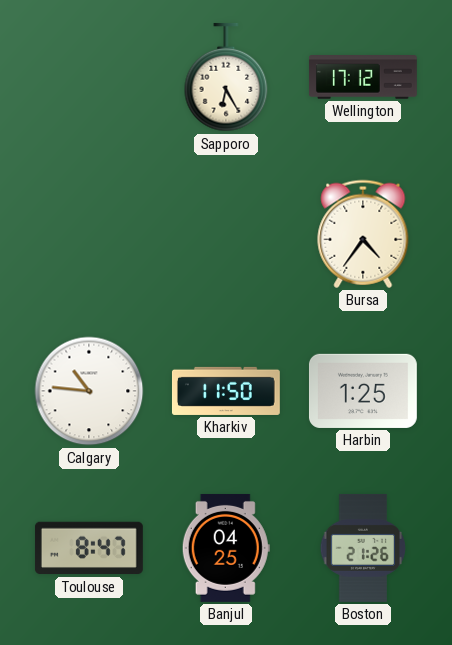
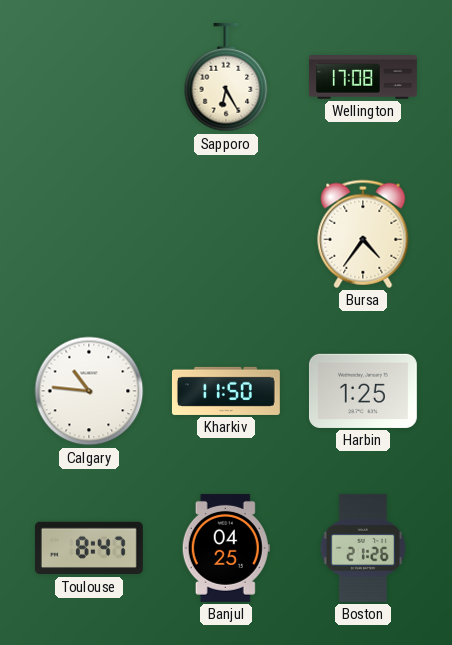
Wellington: 17:12 -> 17:08
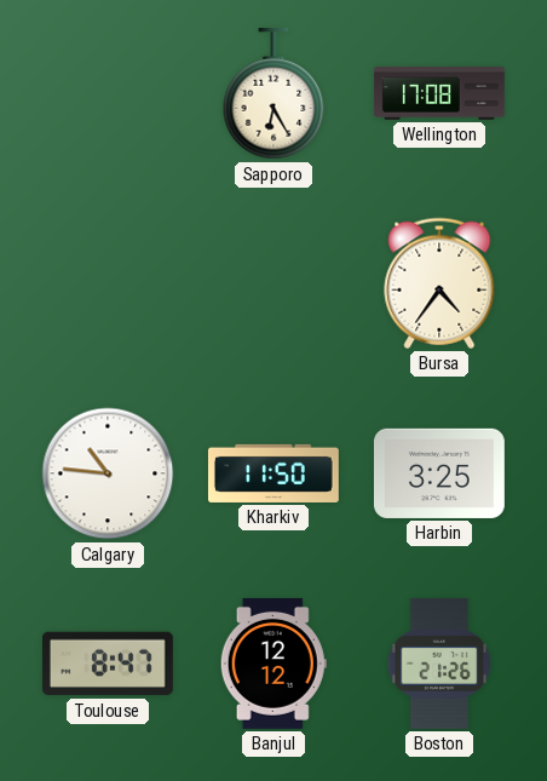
Harbin: 1:25 -> 3:25
Banjul: 04:25 -> 12:12
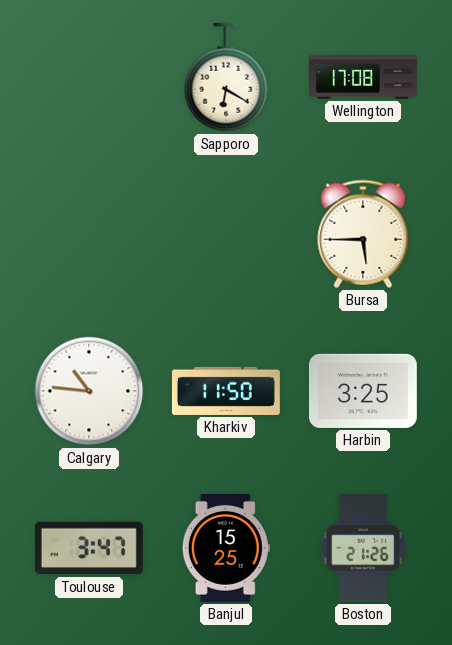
Sapporo: 6:25 -> 6:20
Bursa: 4:36 -> 5:45
Toulouse: 8:47 -> 3:47
Banjul: 12:12 -> 15:25
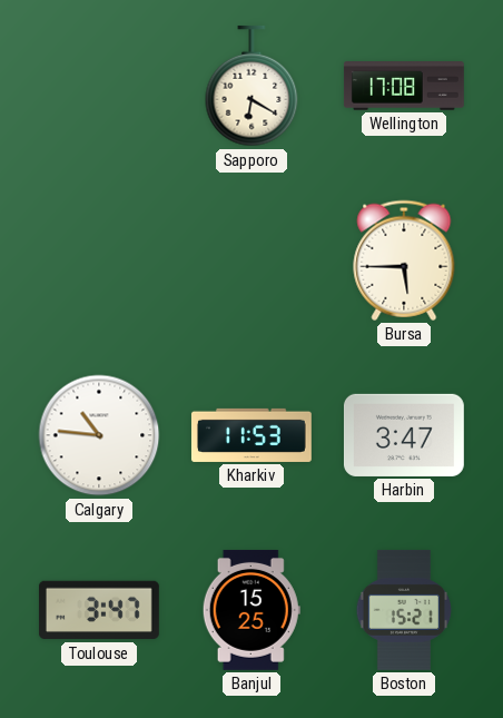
Kharkiv: 11:50 -> 11:53
Harbin: 3:25 -> 3:47
Boston: 21:26 -> 15:21
